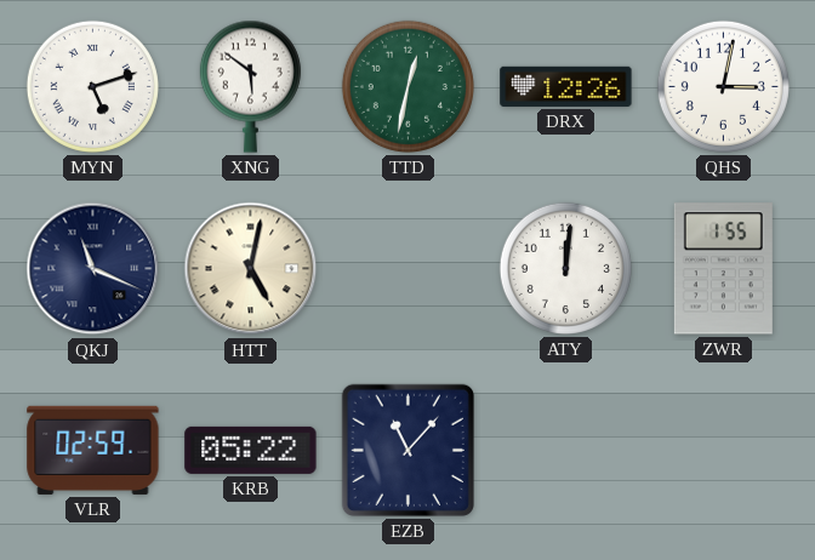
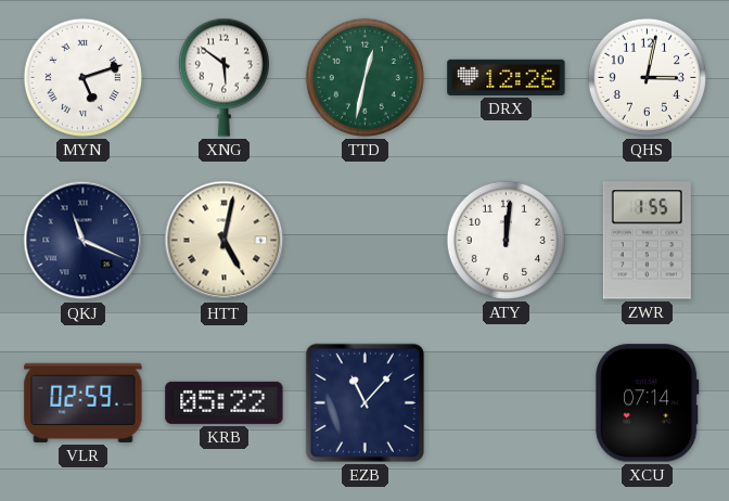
XCU: none -> 07:14
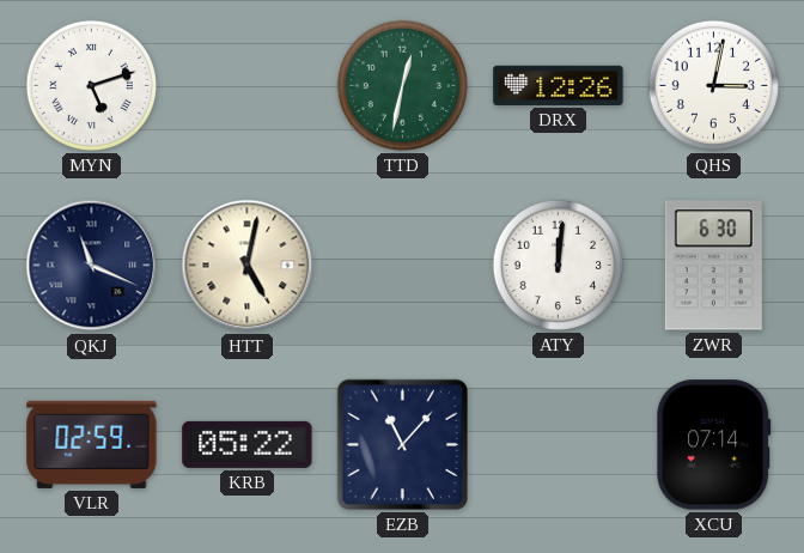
XNG: 5:51 -> none
ZWR: 1:55 -> 6:30
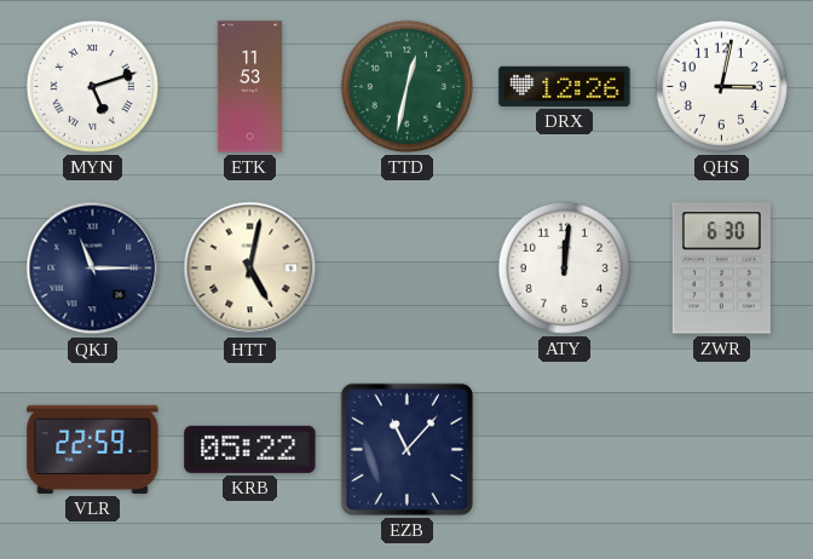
ETK: none -> 11:53
QKJ: 11:19 -> 11:15
VLR: 02:59 -> 22:59
XCU: 07:14 -> none
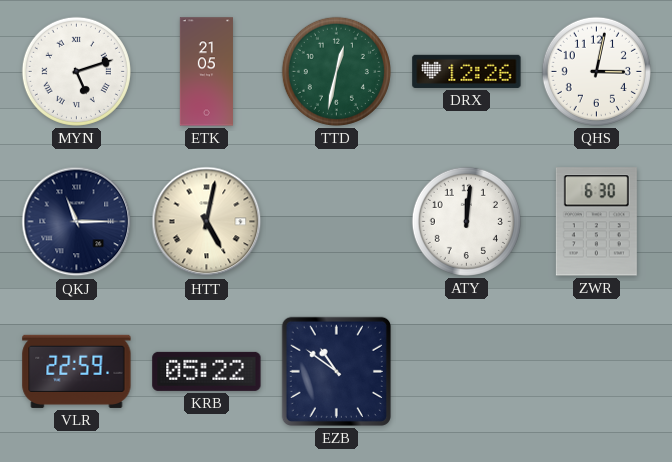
ETK: 11:53 -> 21:05
EZB: 11:07 -> 10:51
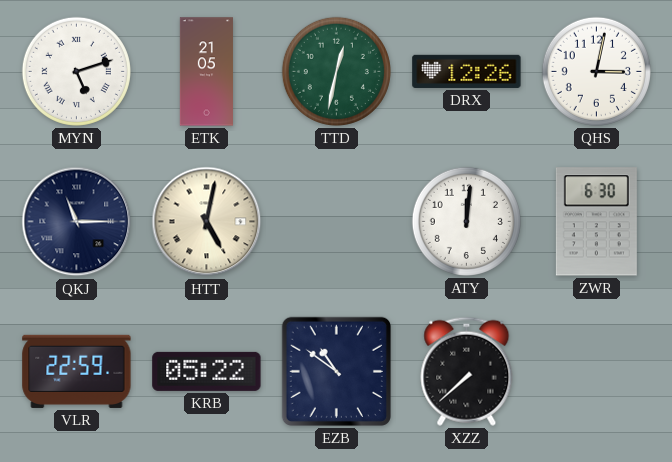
XZZ: none -> 7:38
